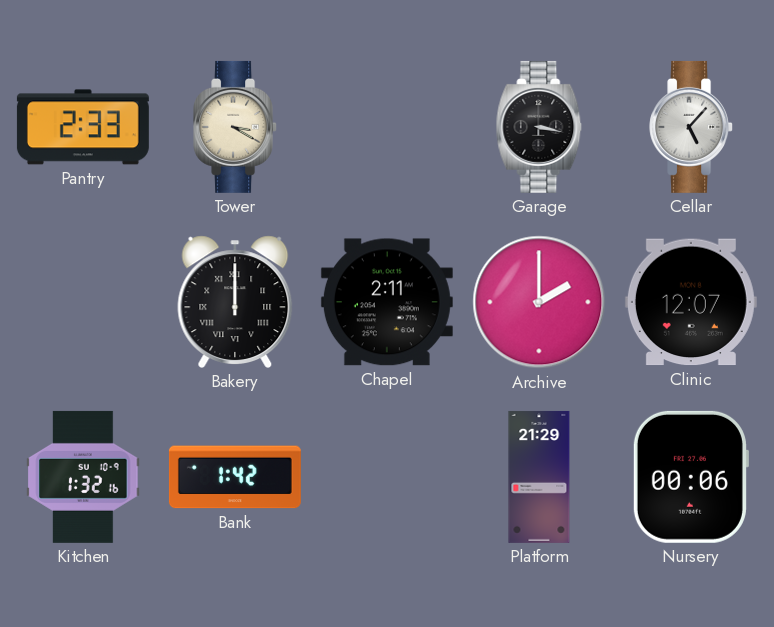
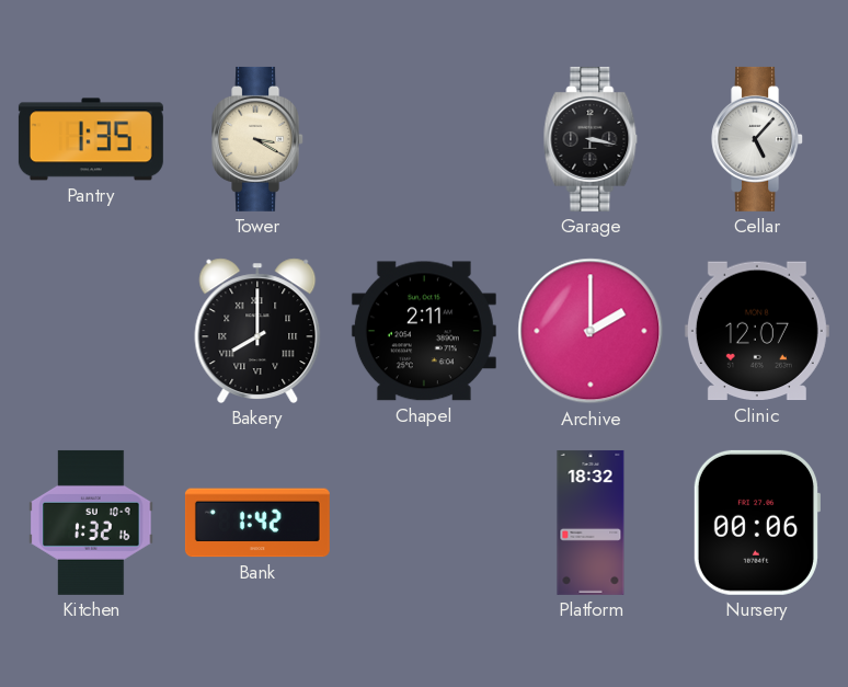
Pantry: 2:33 -> 1:35
Bakery: 12:00 -> 8:00
Platform: 21:29 -> 18:32
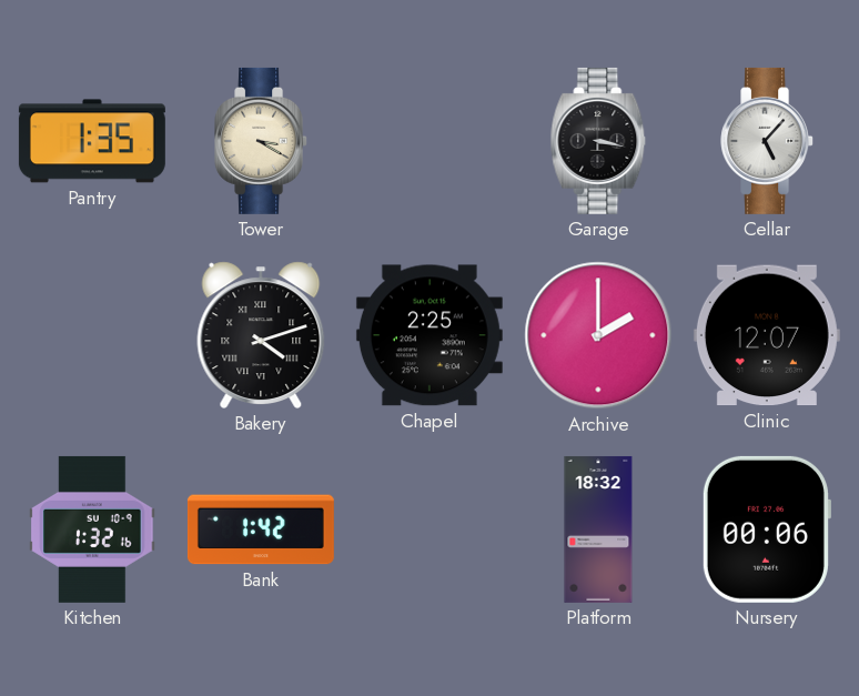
Bakery: 8:00 -> 4:12
Chapel: 2:11 -> 2:25
